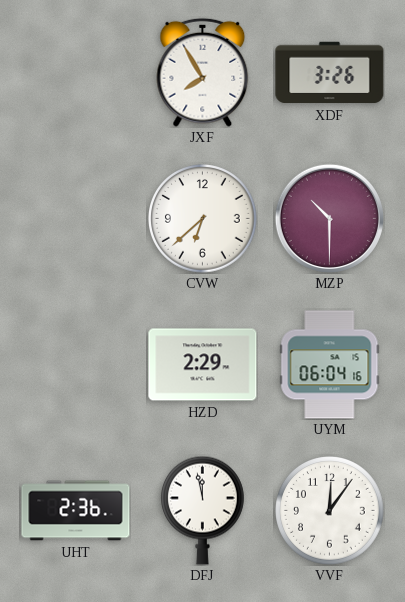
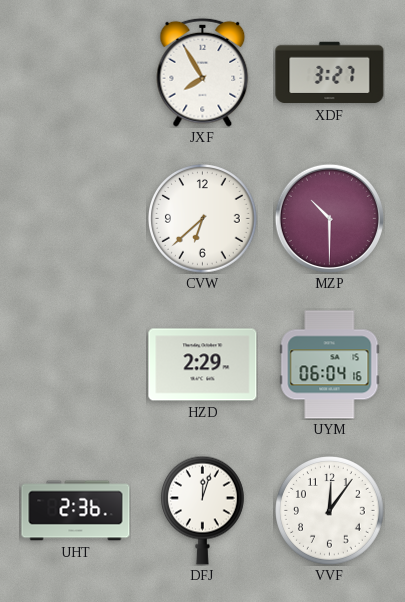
XDF: 3:26 -> 3:27
DFJ: 11:58 -> 12:03
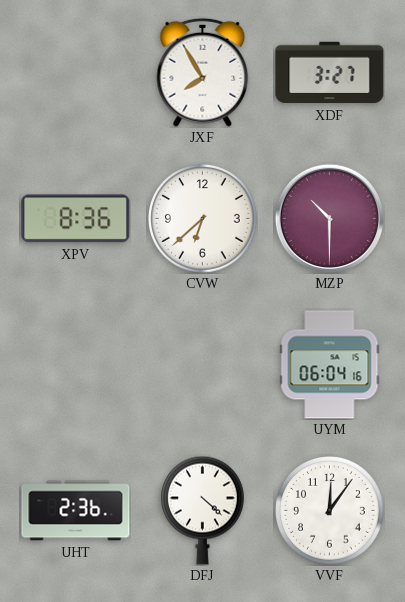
XPV: none -> 8:36
HZD: 2:29 -> none
DFJ: 12:03 -> 4:22
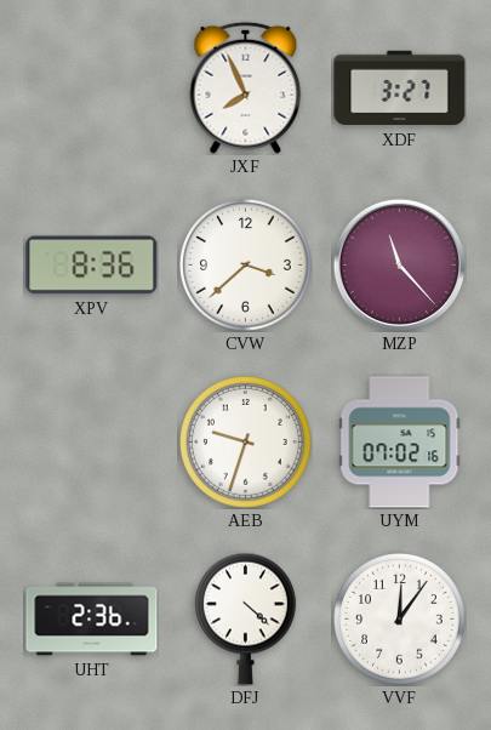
JXF: 7:55 -> 7:56
CVW: 6:38 -> 3:38
MZP: 10:30 -> 11:23
AEB: none -> 9:33
UYM: 06:04 -> 07:02
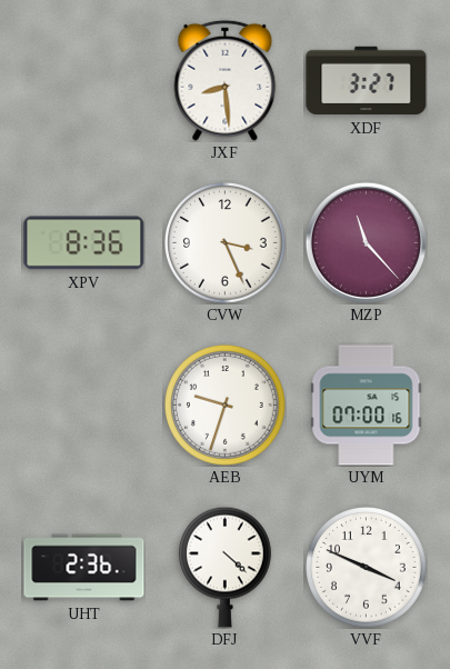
JXF: 7:56 -> 8:29
CVW: 3:38 -> 3:26
UYM: 07:02 -> 07:00
VVF: 12:06 -> 3:49
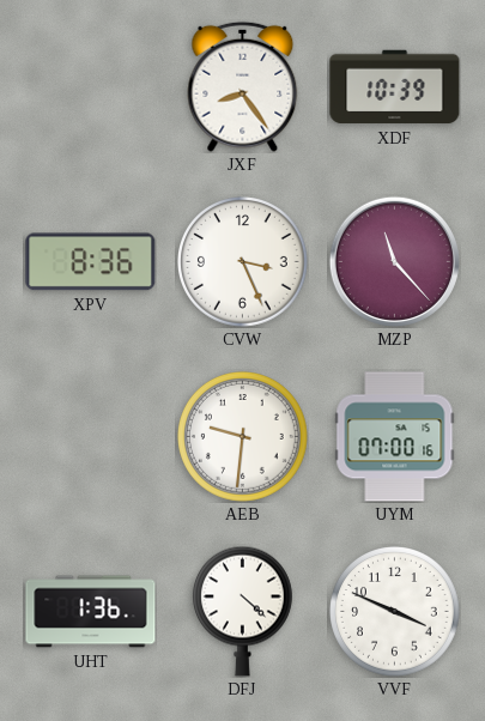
JXF: 8:29 -> 8:24
XDF: 3:27 -> 10:39
AEB: 9:33 -> 9:31
UHT: 2:36 -> 1:36
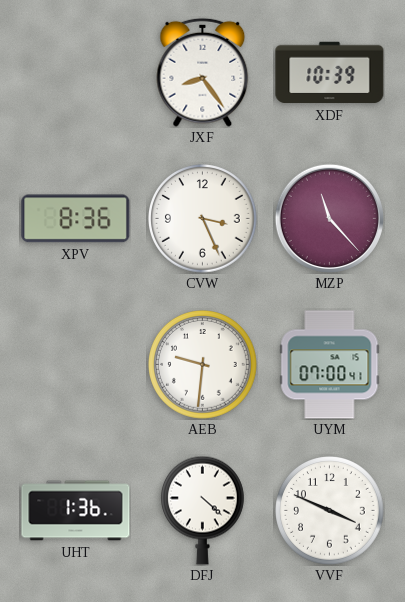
UYM: 07:00:16 -> 07:00:41
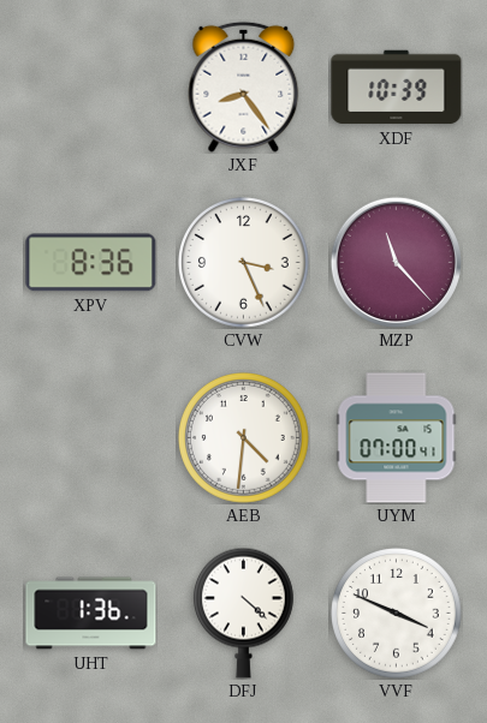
AEB: 9:31 -> 4:31
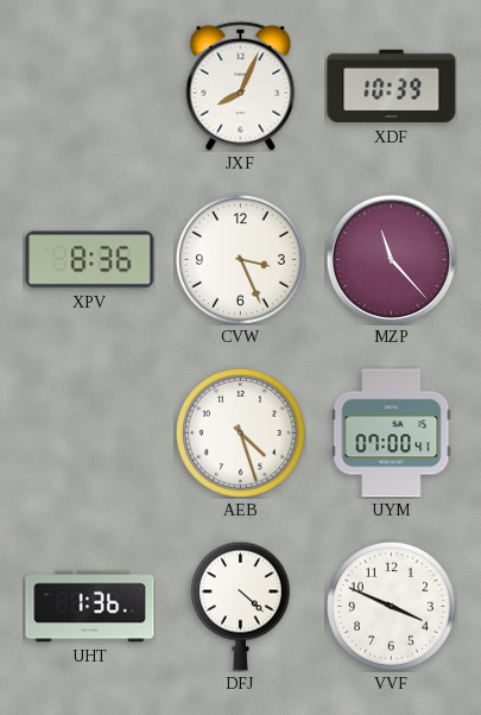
JXF: 8:24 -> 8:04
AEB: 4:31 -> 4:27
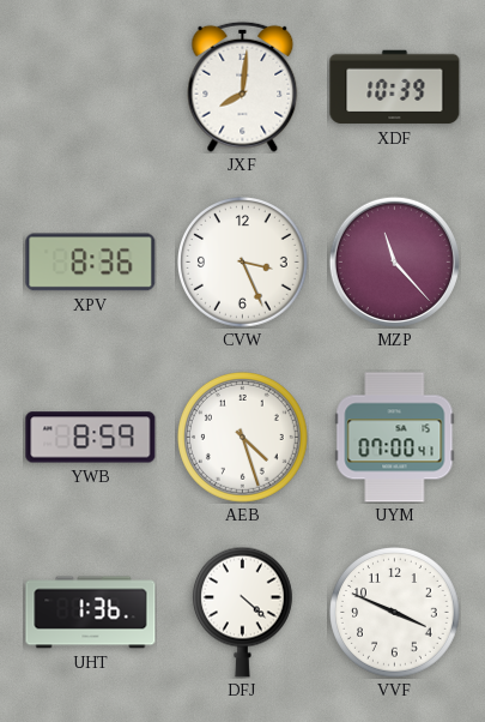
JXF: 8:04 -> 8:01
YWB: none -> 8:59
